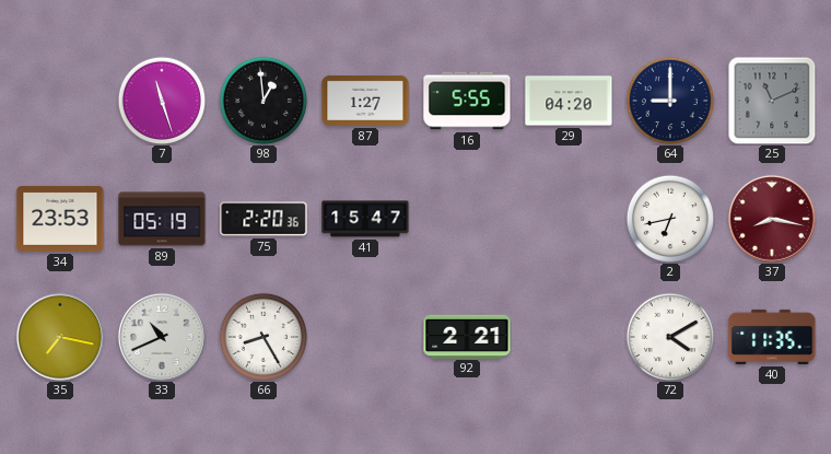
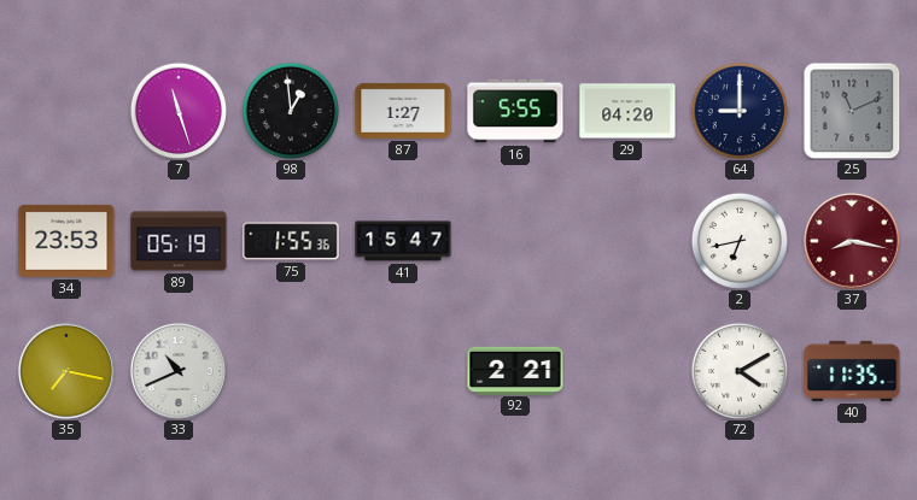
75: 2:20 -> 1:55
66: 8:25 -> none
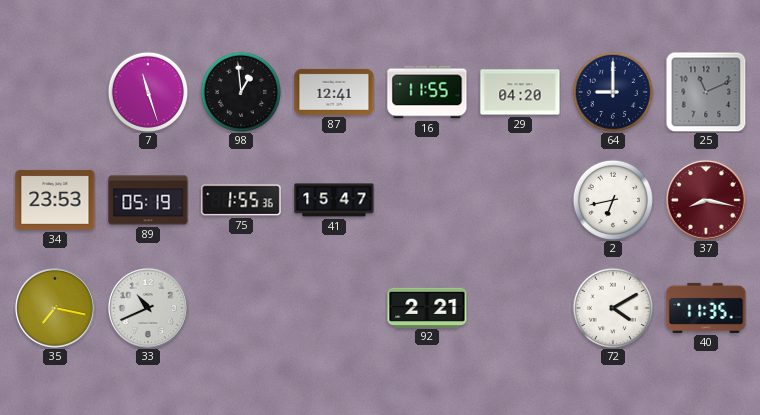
87: 1:27 -> 12:41
16: 5:55 -> 11:55
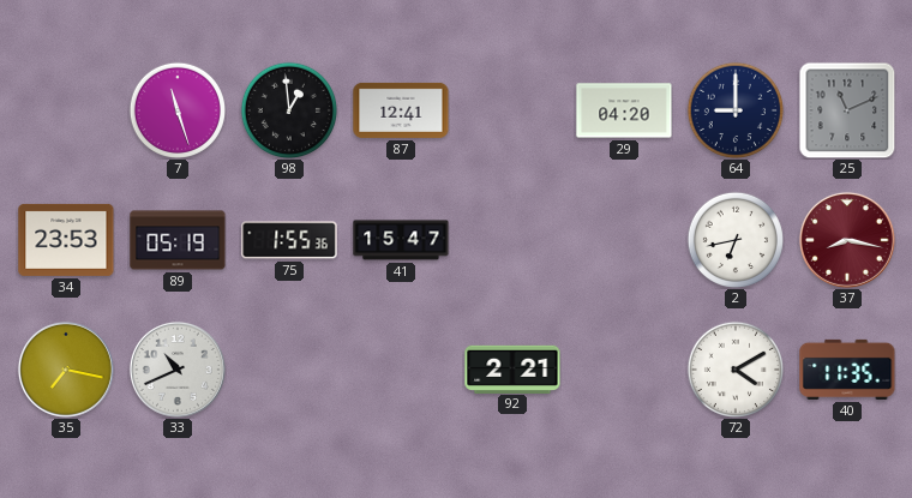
16: 11:55 -> none
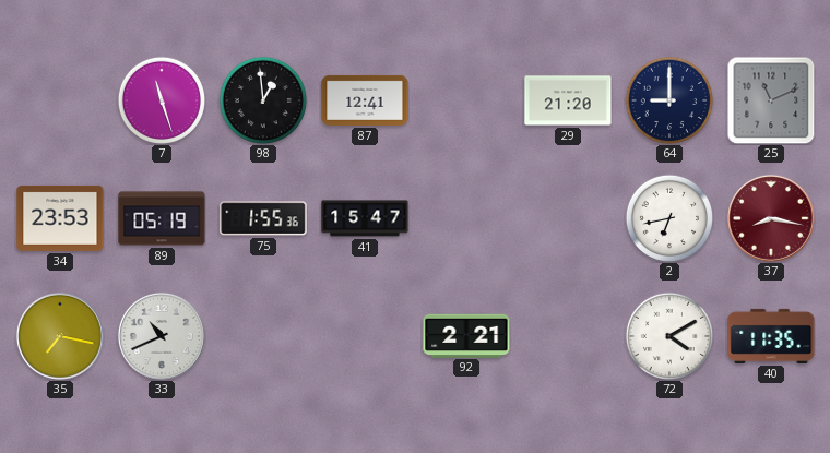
29: 04:20 -> 21:20
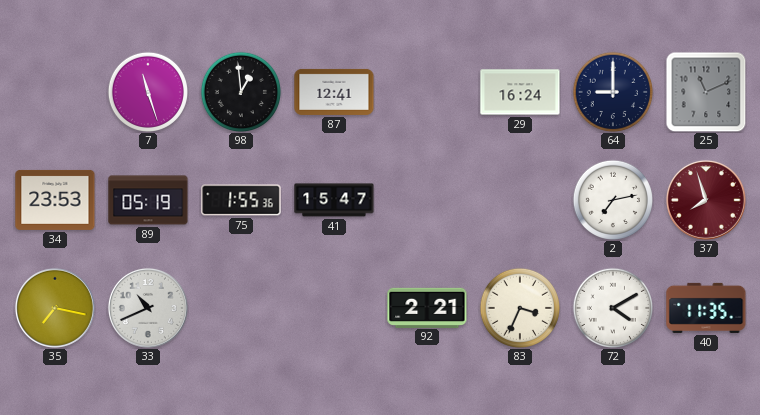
29: 21:20 -> 16:24
2: 6:43 -> 7:13
37: 8:17 -> 7:57
83: none -> 3:34
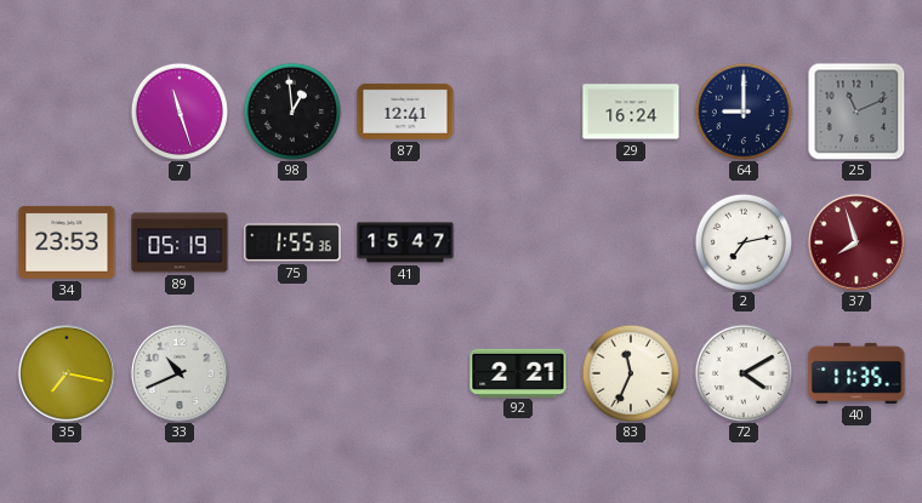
83: 3:34 -> 11:34
